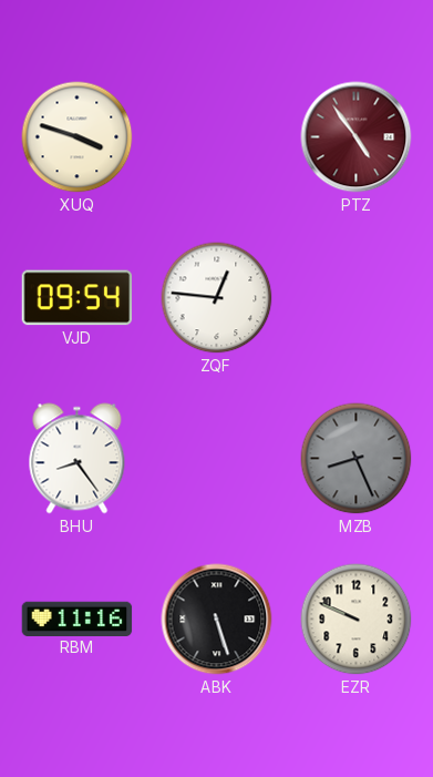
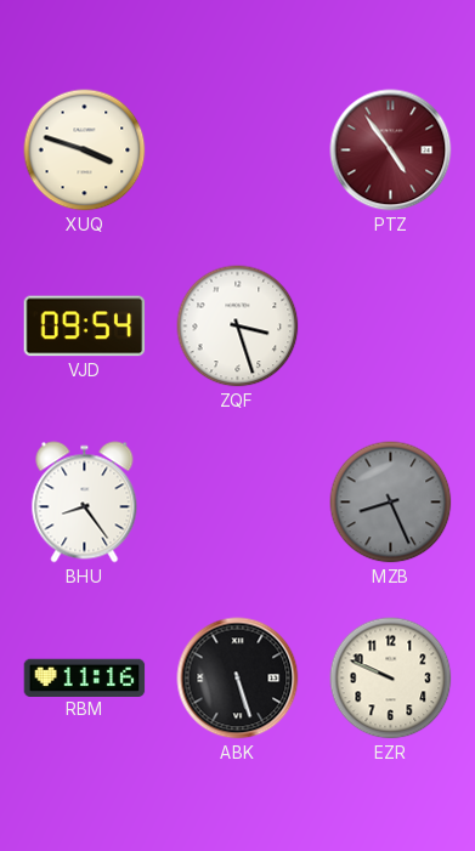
ZQF: 12:46 -> 3:27
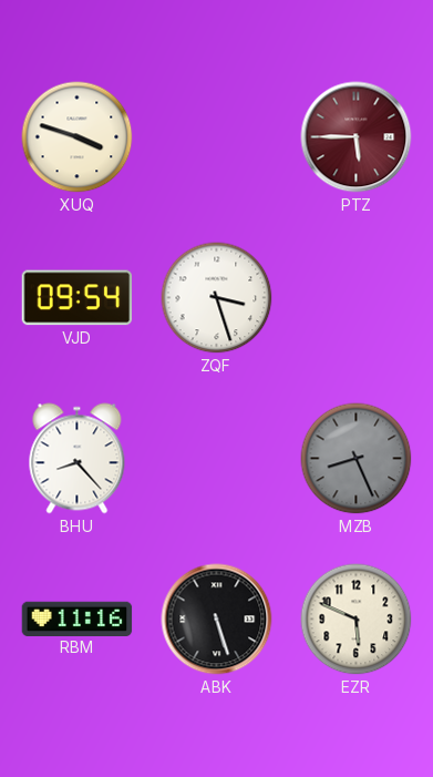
PTZ: 4:54 -> 5:45
BHU: 8:24 -> 8:23
EZR: 9:49 -> 5:49
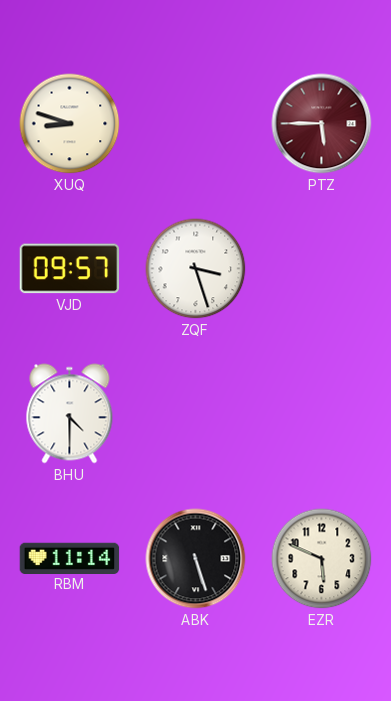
XUQ: 3:48 -> 8:48
VJD: 09:54 -> 09:57
BHU: 8:23 -> 4:30
MZB: 8:26 -> none
RBM: 11:16 -> 11:14
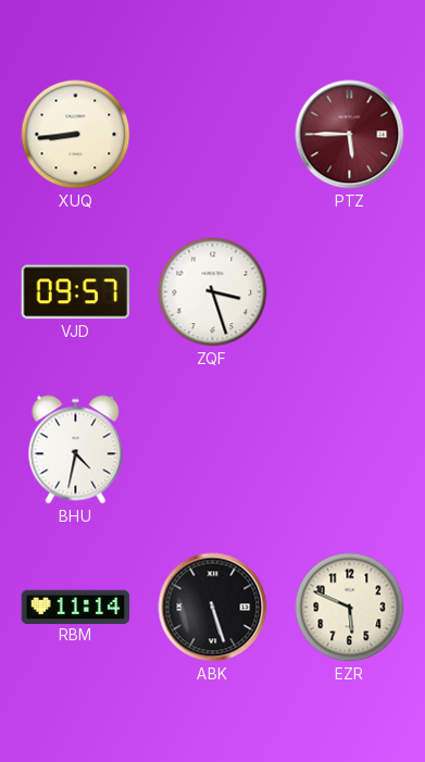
XUQ: 8:48 -> 8:44
BHU: 4:30 -> 4:32
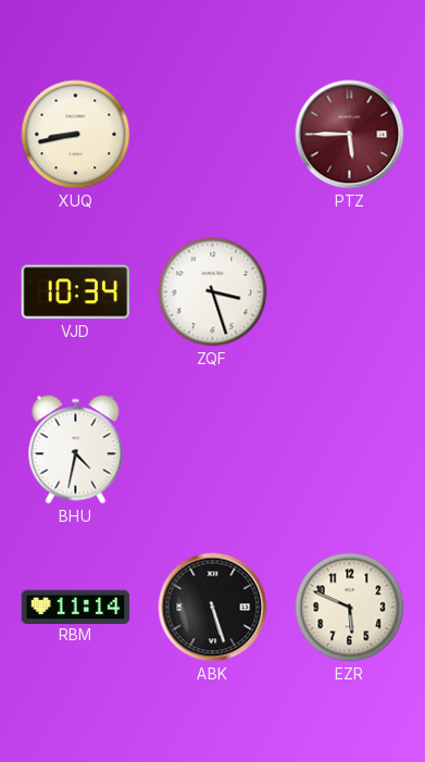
XUQ: 8:44 -> 8:43
VJD: 09:57 -> 10:34
